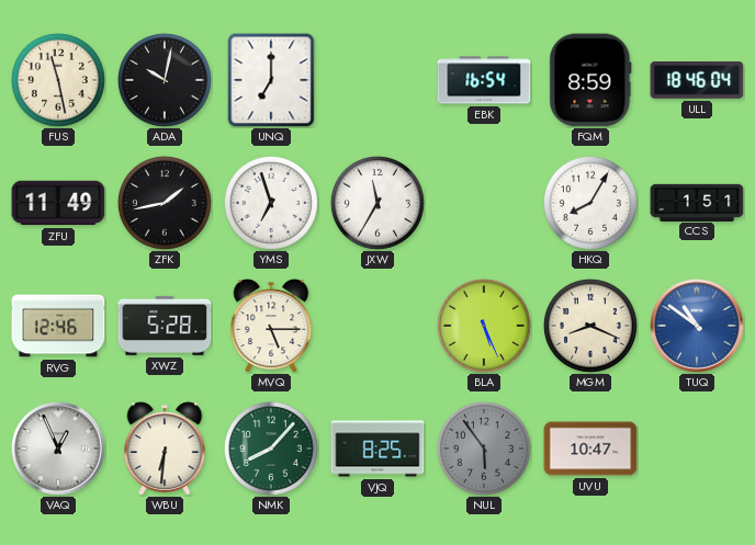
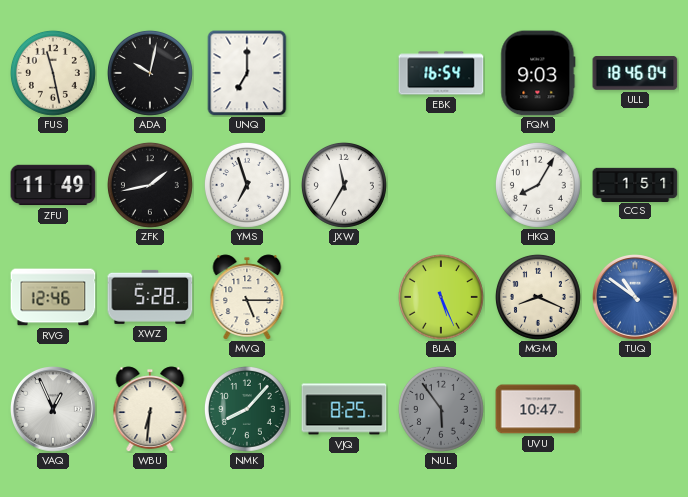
FQM: 8:59 -> 9:03
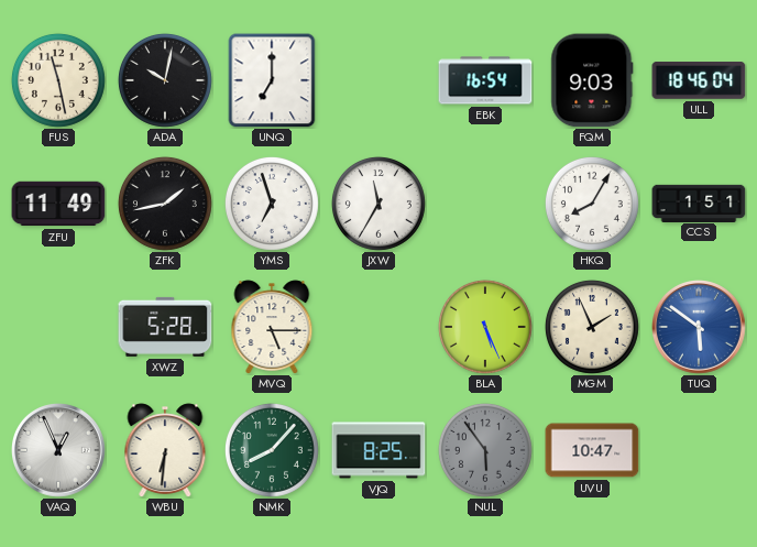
RVG: 12:46 -> none
MGM: 8:19 -> 1:56
TUQ: 10:51 -> 5:51
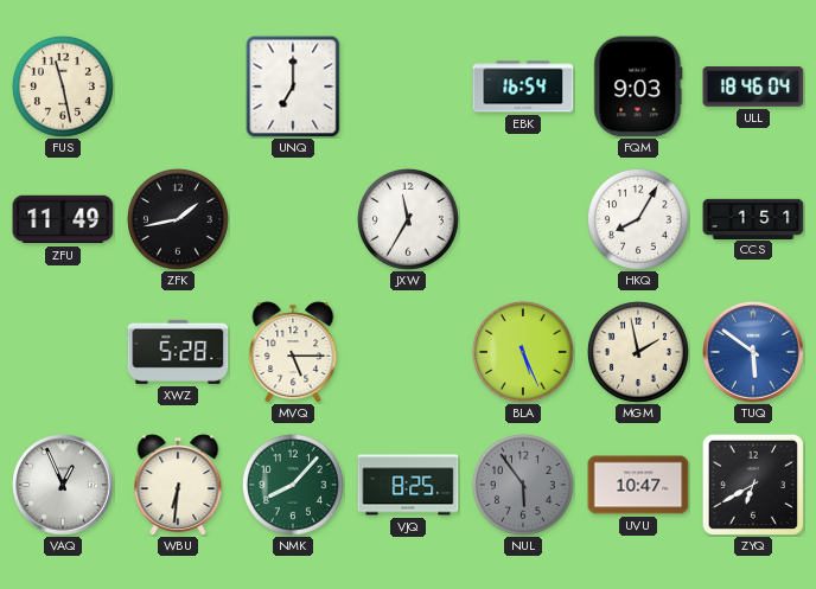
ADA: 10:02 -> none
YMS: 6:57 -> none
MGM: 1:56 -> 1:58
ZYQ: none -> 6:40
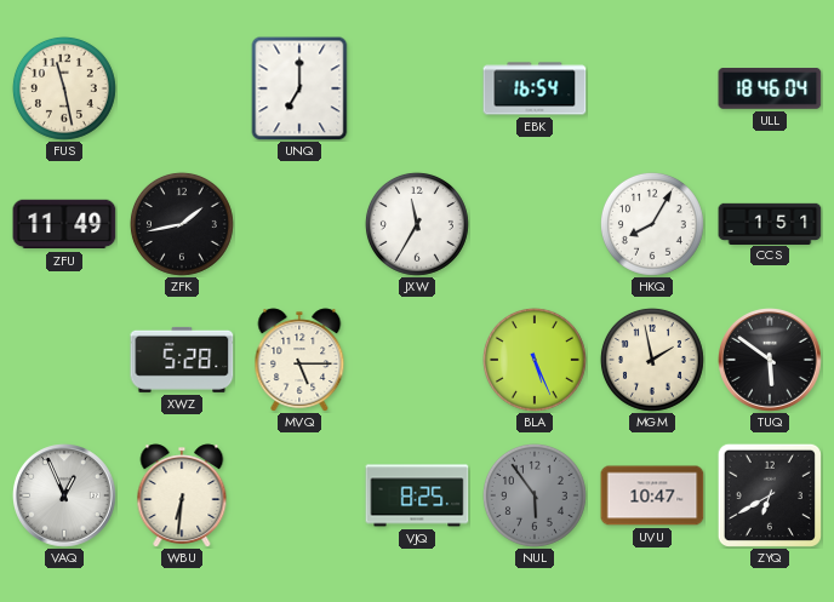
FQM: 9:03 -> none
TUQ dial: blue -> black
NMK: 8:07 -> none
